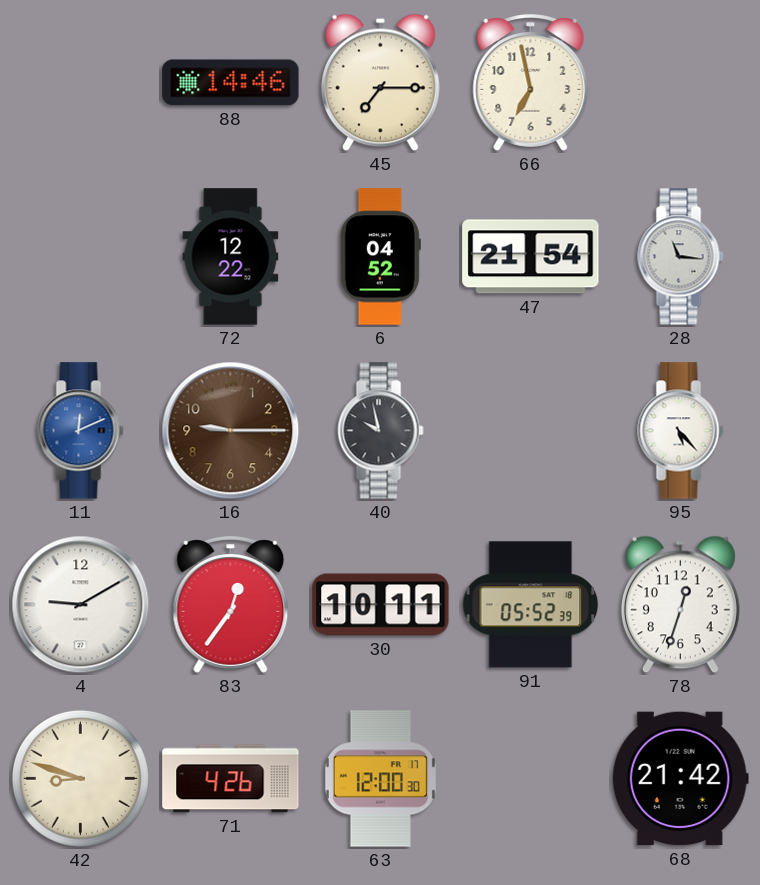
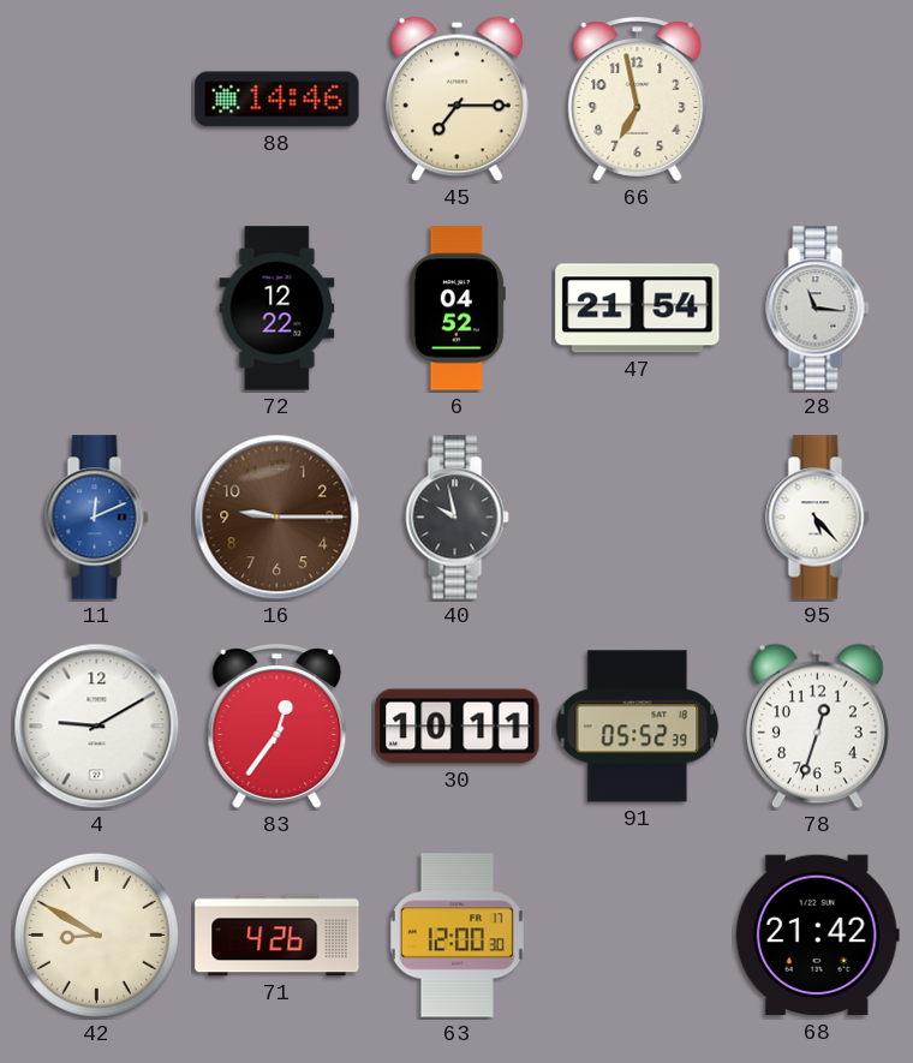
42: 8:48 -> 8:50
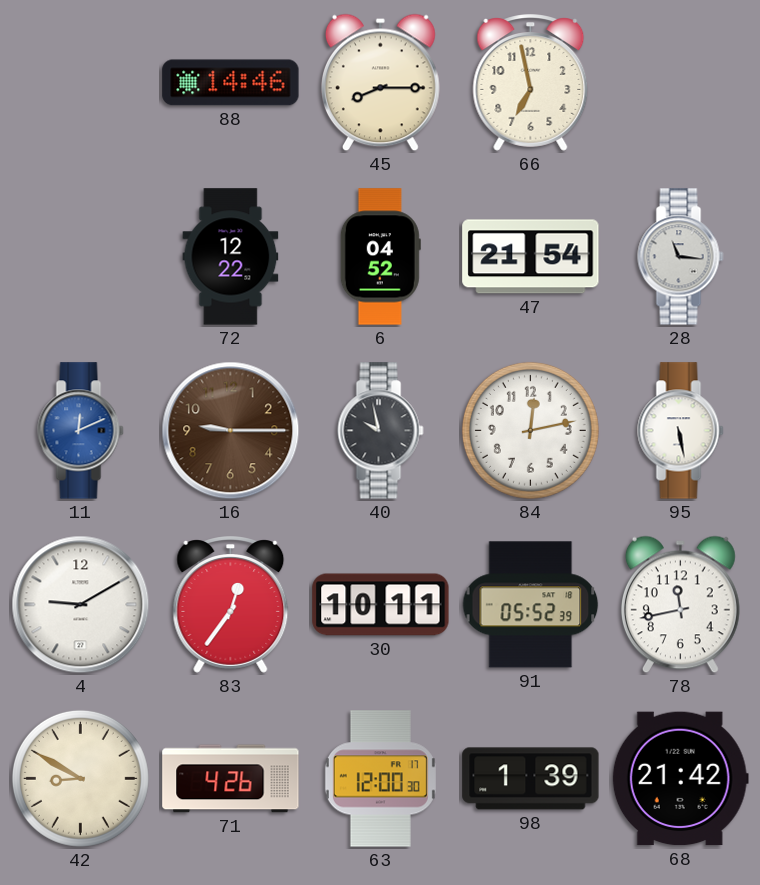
45: 7:15 -> 8:15
84: none -> 12:13
95: 5:23 -> 5:28
78: 12:33 -> 11:43
98: none -> 1:39
